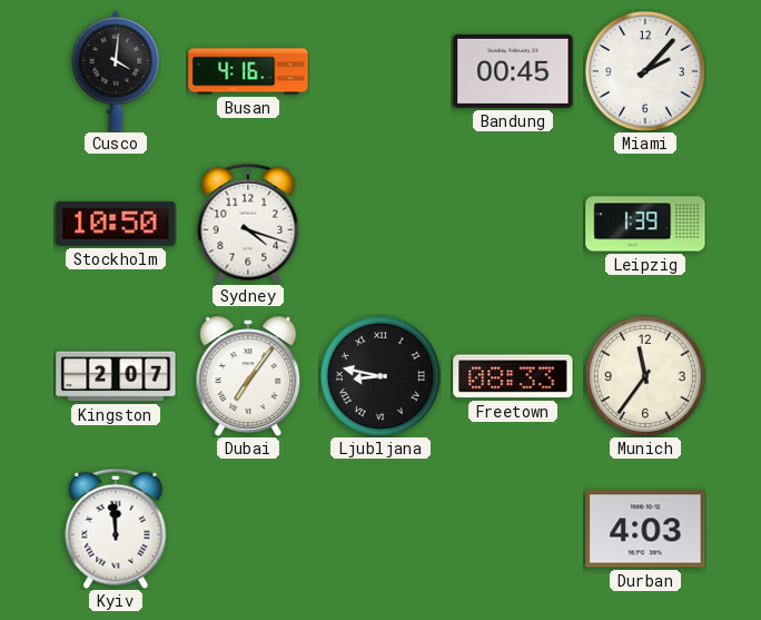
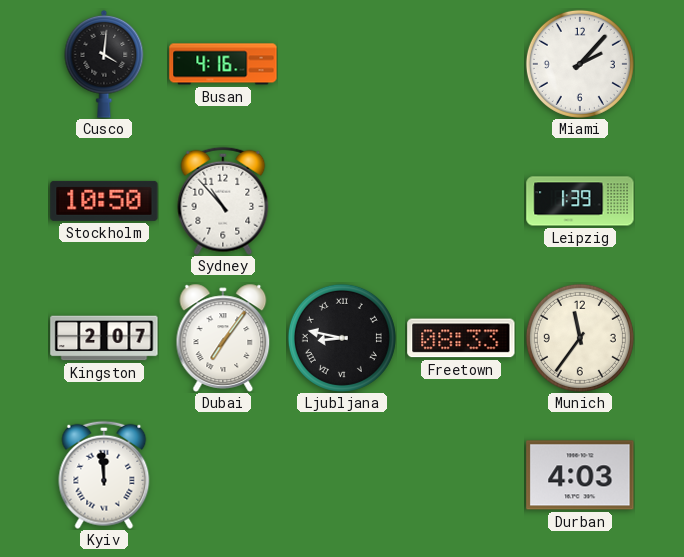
Bandung: 00:45 -> none
Sydney: 4:18 -> 10:53
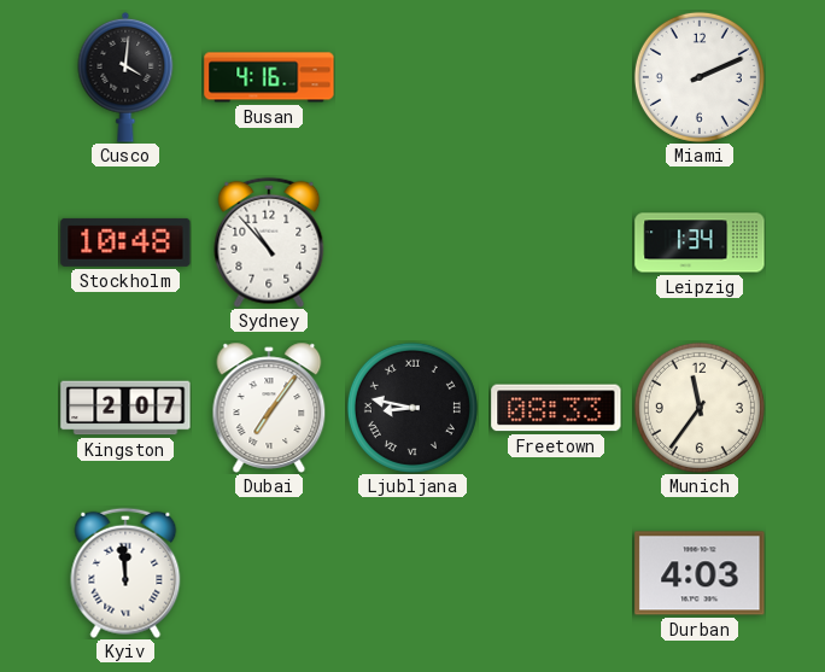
Miami: 2:07 -> 2:11
Stockholm: 10:50 -> 10:48
Leipzig: 1:39 -> 1:34
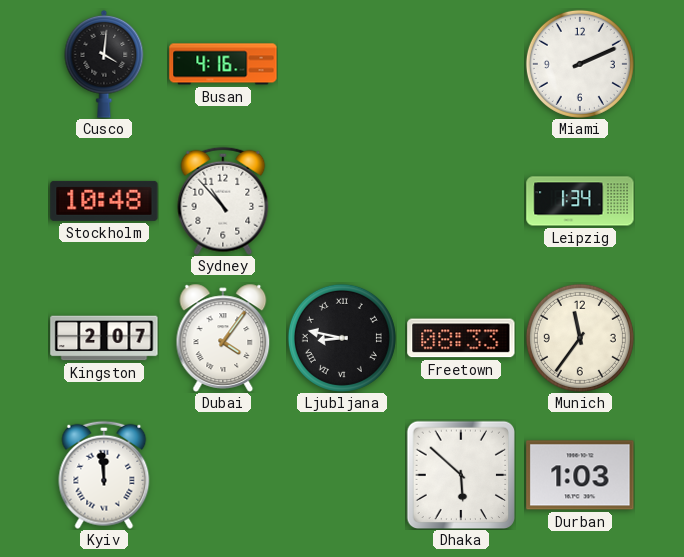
Dubai: 7:06 -> 4:06
Dhaka: none -> 5:52
Durban: 4:03 -> 1:03
